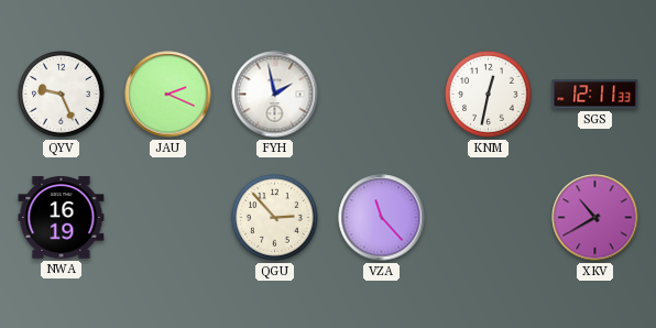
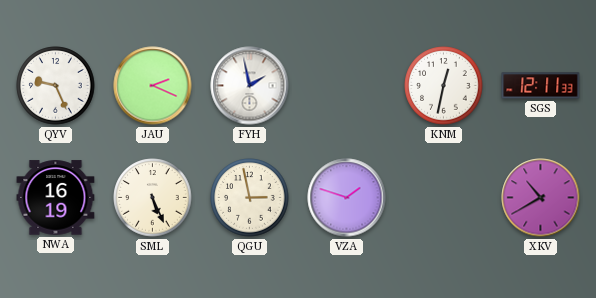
SML: none -> 5:26
QGU: 2:53 -> 2:58
VZA: 11:23 -> 1:48
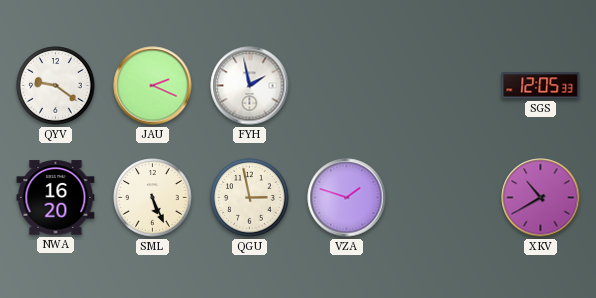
QYV: 9:26 -> 9:21
KNM: 12:32 -> none
SGS: 12:11 -> 12:05
NWA: 16:19 -> 16:20
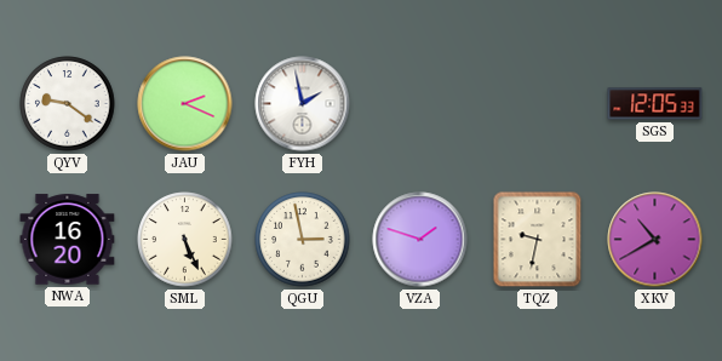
TQZ: none -> 9:32
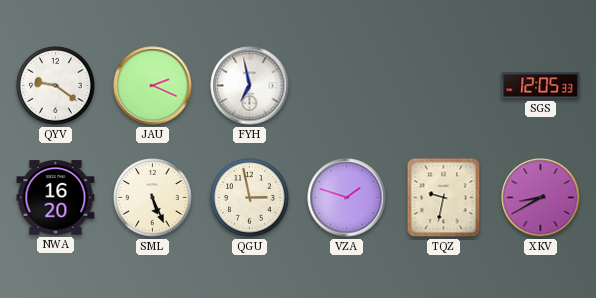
FYH: 1:58 -> 6:58
XKV: 10:40 -> 8:40
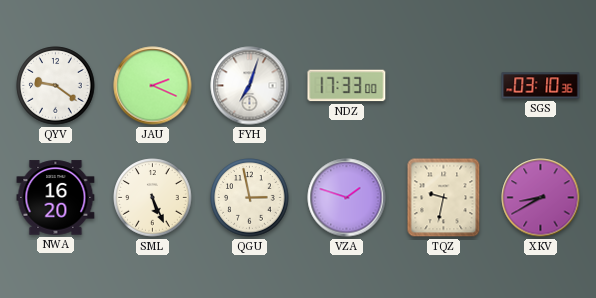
FYH: 6:58 -> 7:03
NDZ: none -> 17:33
SGS: 12:05 -> 03:10
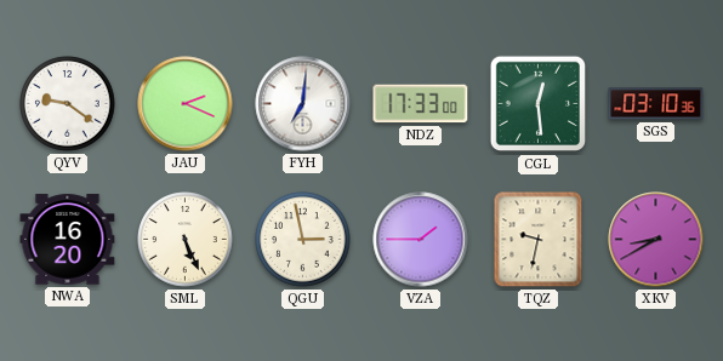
FYH: 7:03 -> 7:01
CGL: none -> 12:29
VZA: 1:48 -> 1:45
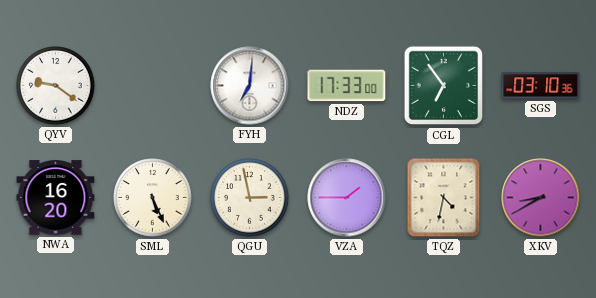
JAU: 2:19 -> none
CGL: 12:29 -> 6:54
TQZ: 9:32 -> 4:32
